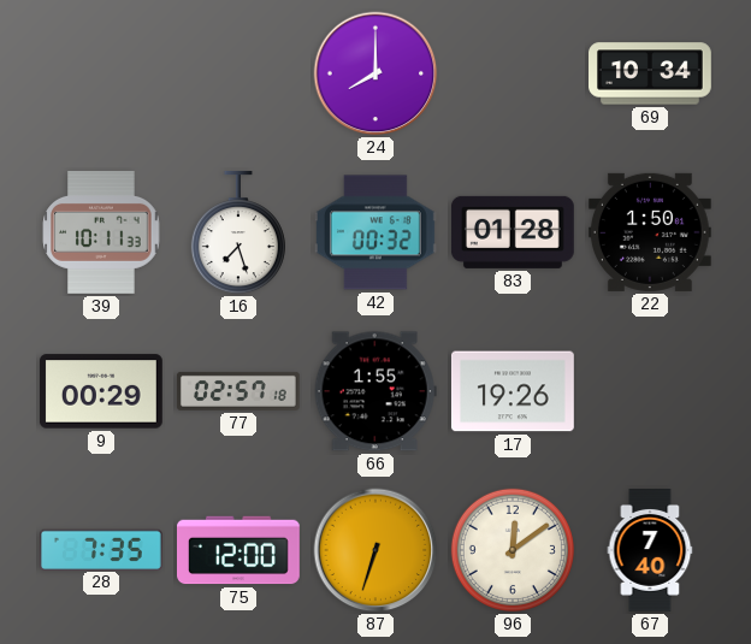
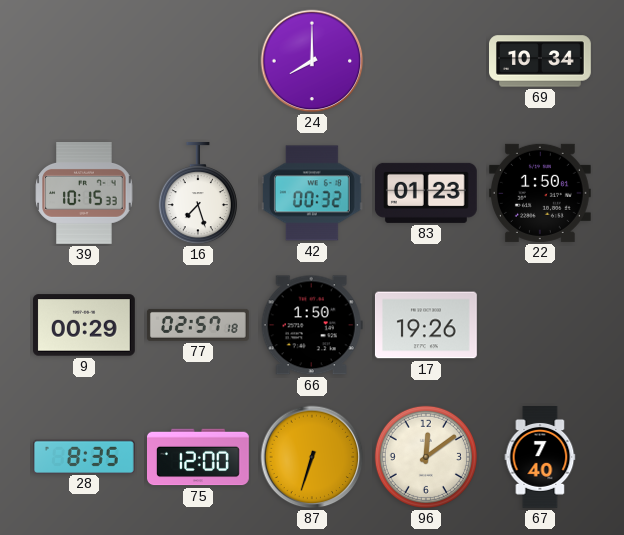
39: 10:11 -> 10:15
83: 01:28 -> 01:23
66: 1:55 -> 1:50
28: 7:35 -> 8:35
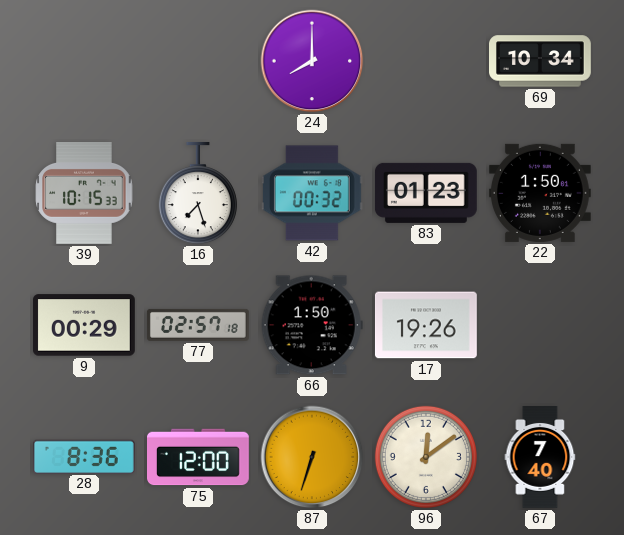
28: 8:35 -> 8:36
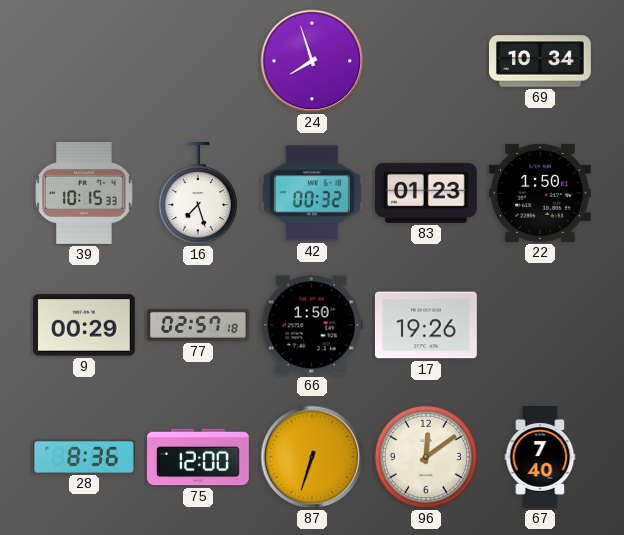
24: 8:00 -> 7:57
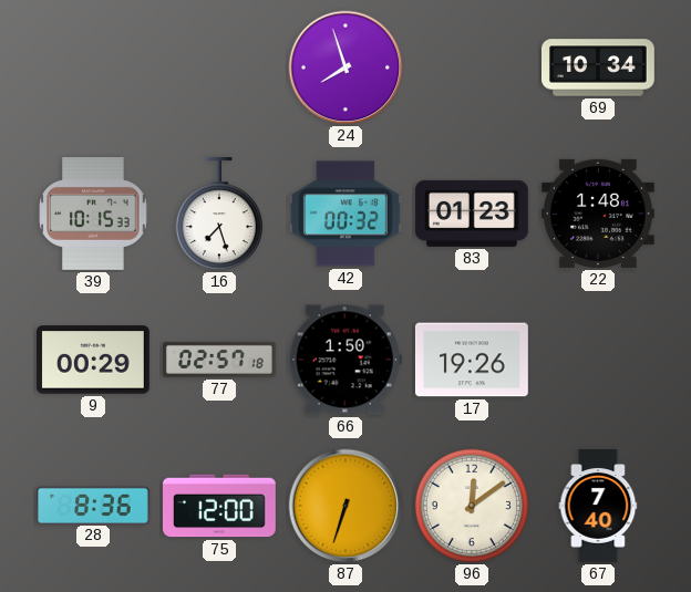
22: 1:50 -> 1:48
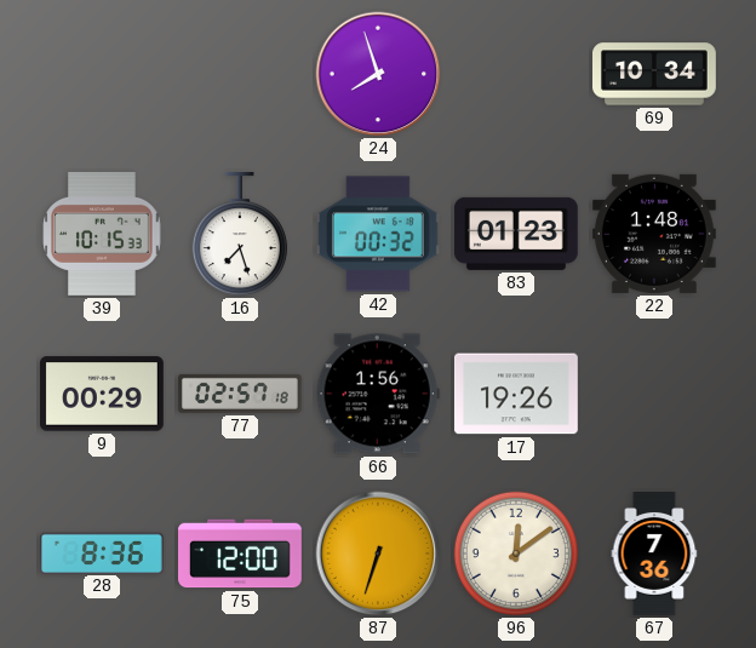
66: 1:50 -> 1:56
67: 7:40 -> 7:36
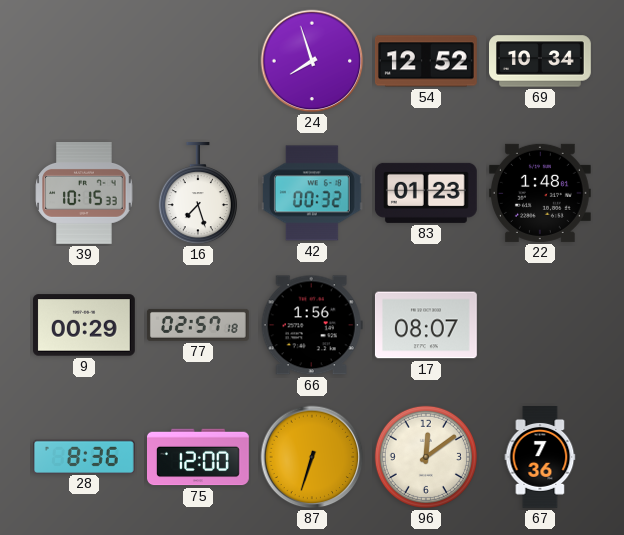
54: none -> 12:52
17: 19:26 -> 08:07
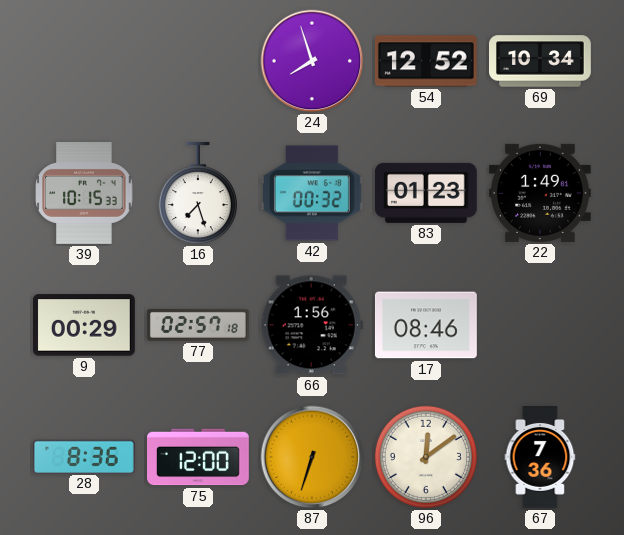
22: 1:48 -> 1:49
17: 08:07 -> 08:46
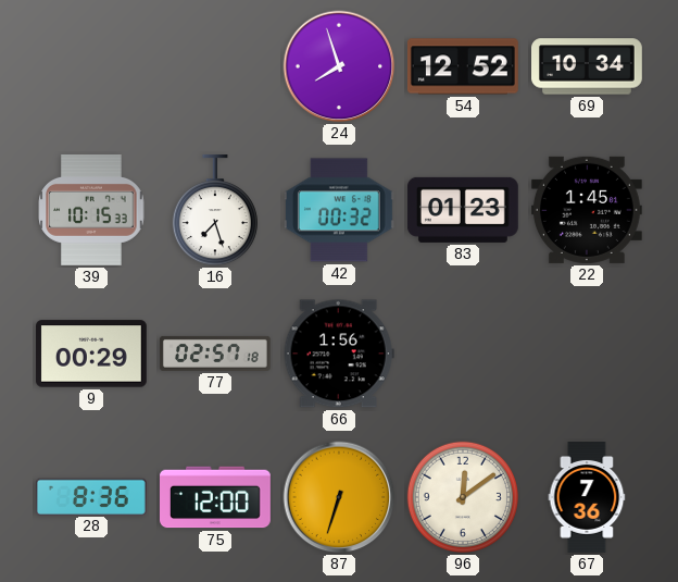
22: 1:49 -> 1:45
17: 08:46 -> none
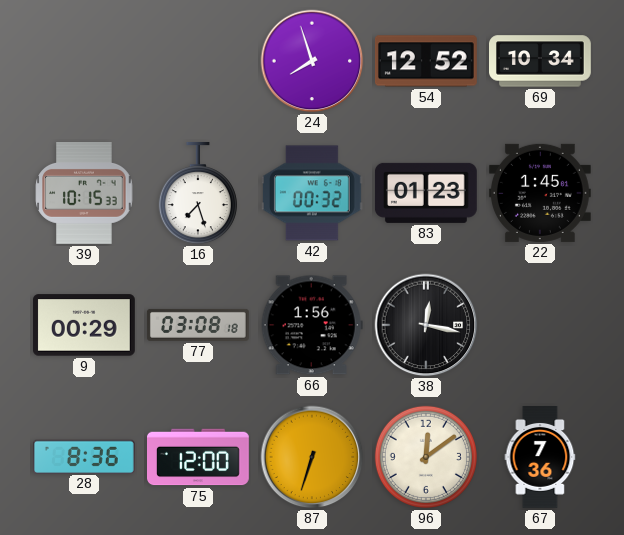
77: 02:57 -> 03:08
38: none -> 12:17
